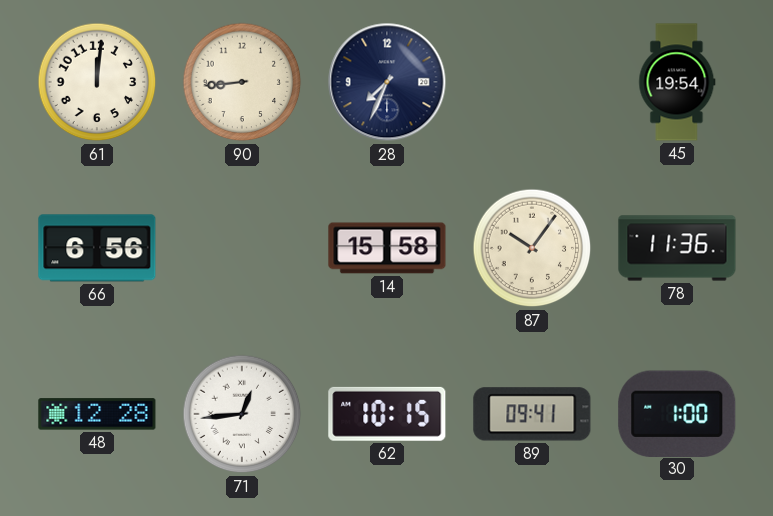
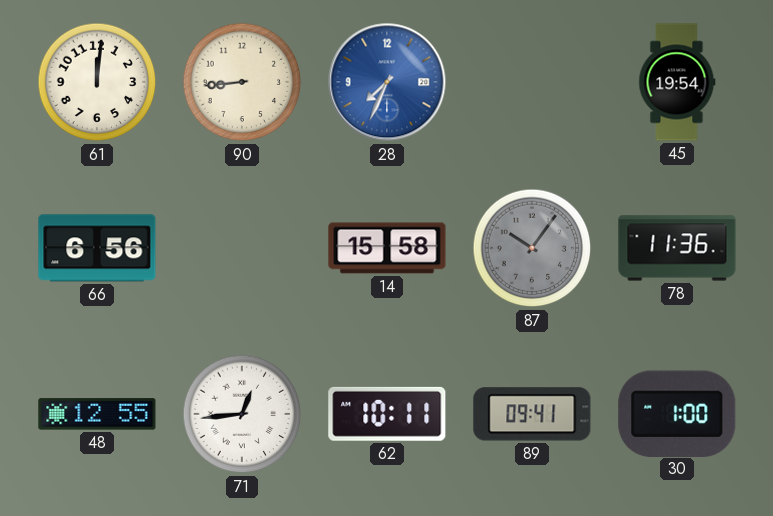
28 dial: navy -> blue
87 dial: cream -> grey
48: 12:28 -> 12:55
62: 10:15 -> 10:11
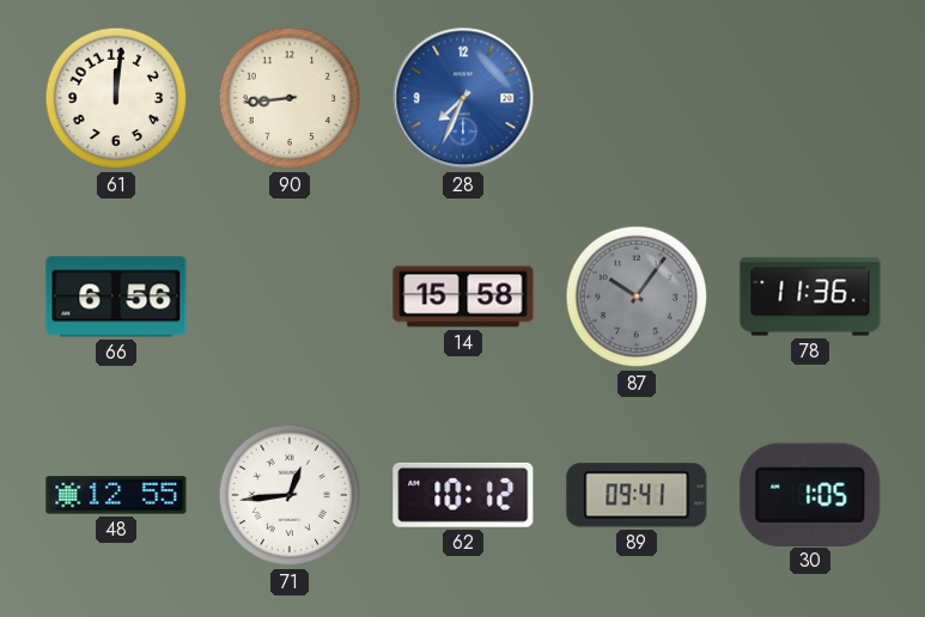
45: 19:54 -> none
62: 10:11 -> 10:12
30: 1:00 -> 1:05
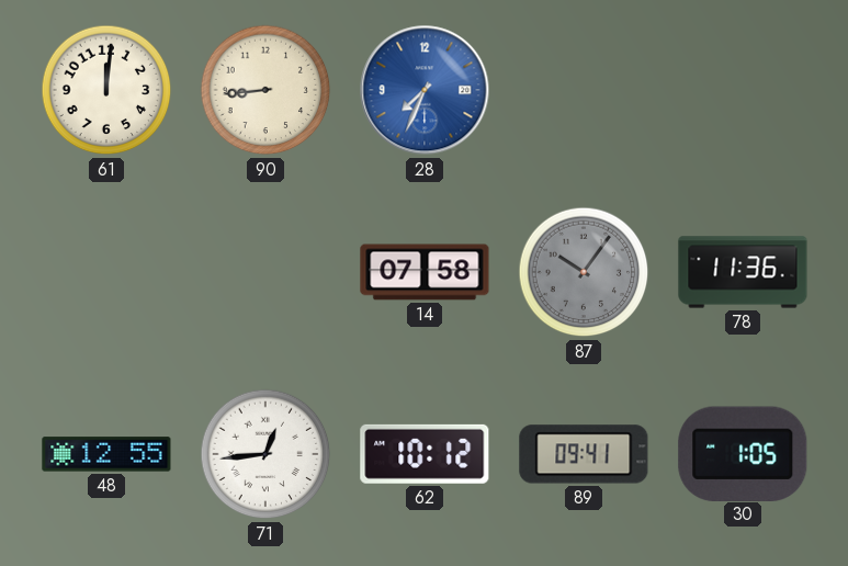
66: 6:56 -> none
14: 15:58 -> 07:58
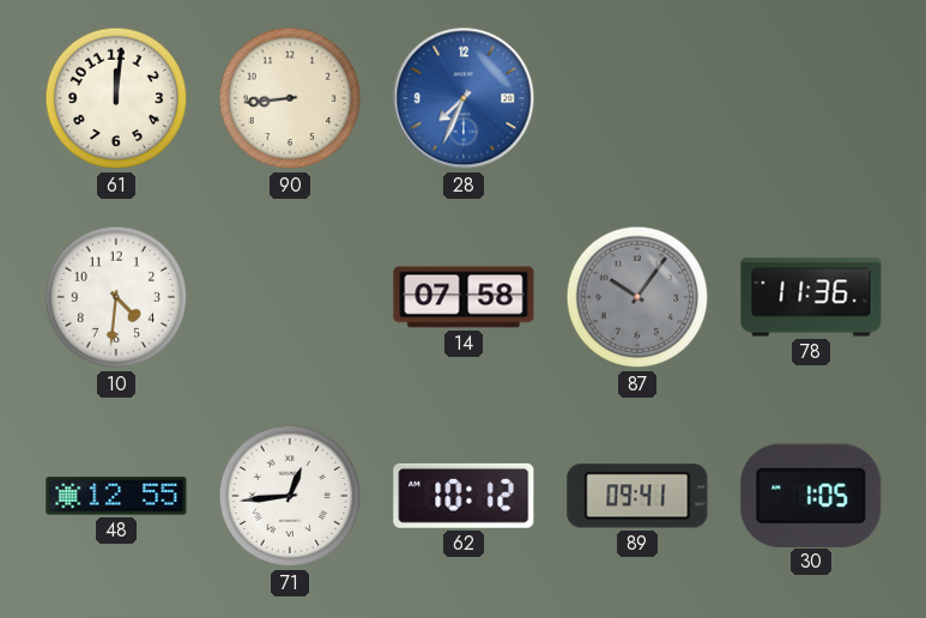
10: none -> 4:31
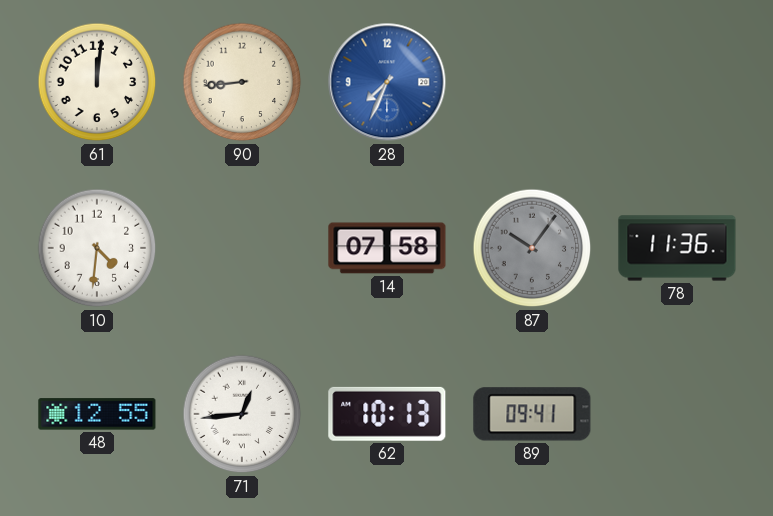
62: 10:12 -> 10:13
30: 1:05 -> none
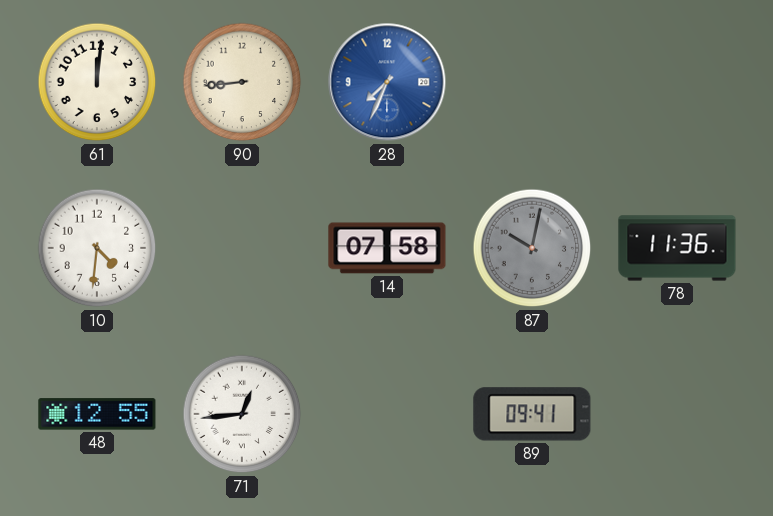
87: 10:06 -> 10:02
62: 10:13 -> none
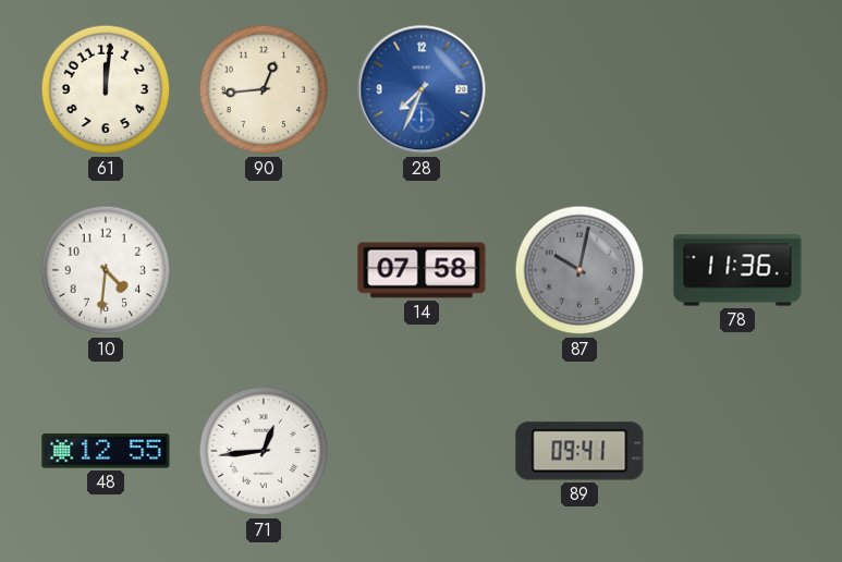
90: 8:44 -> 12:44
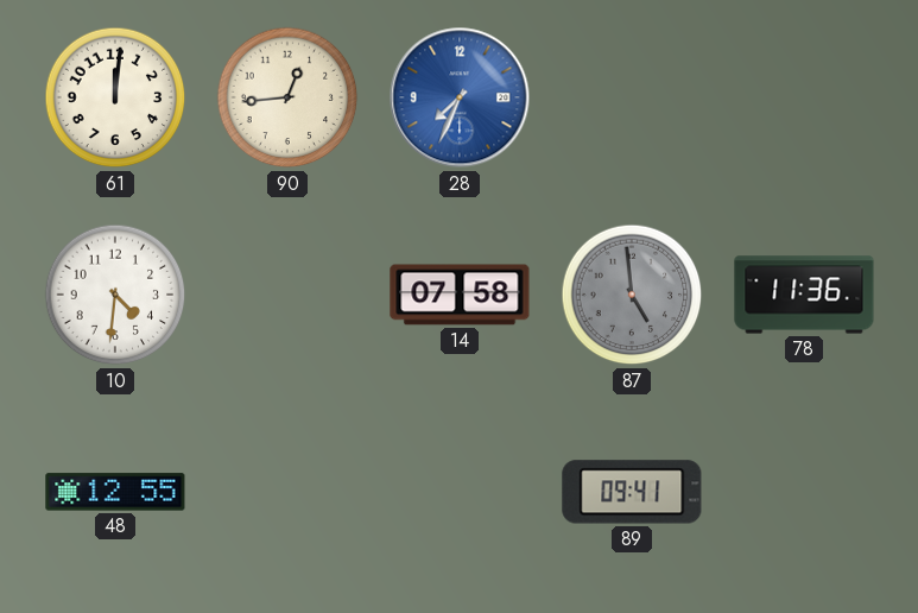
87: 10:02 -> 4:59
71: 12:44 -> none
